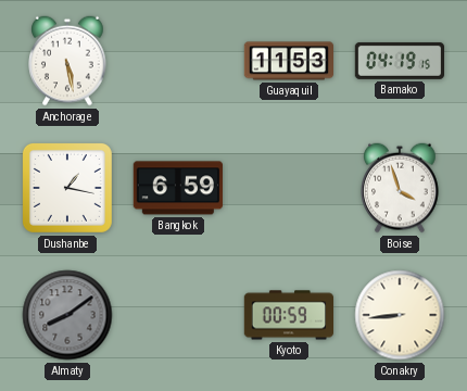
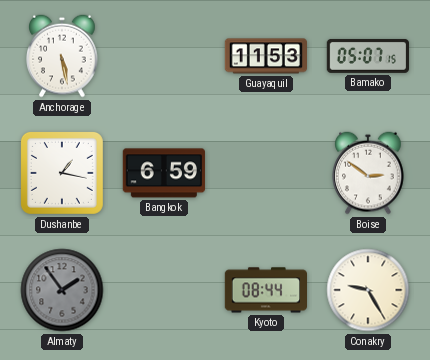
Bamako: 04:19 -> 05:07
Boise: 3:57 -> 2:51
Almaty: 8:09 -> 1:54
Kyoto: 00:59 -> 08:44
Conakry: 8:44 -> 9:25
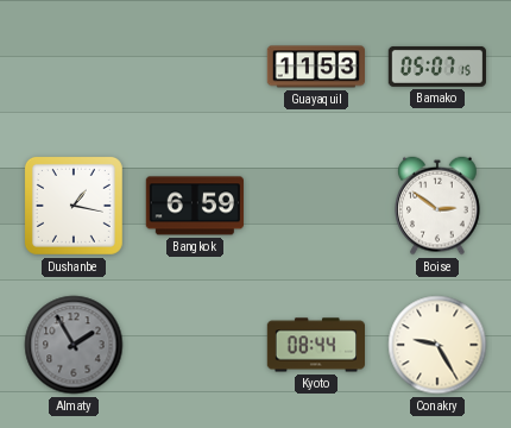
Anchorage: 5:28 -> none
Almaty: 1:54 -> 1:55
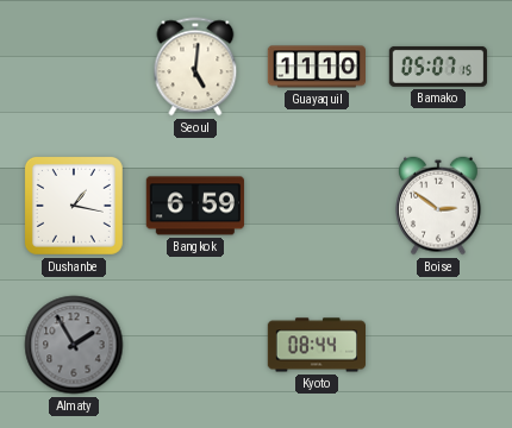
Seoul: none -> 5:01
Guayaquil: 11:53 -> 11:10
Conakry: 9:25 -> none
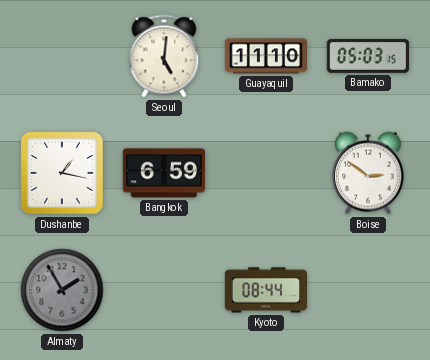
Bamako: 05:07 -> 05:03
